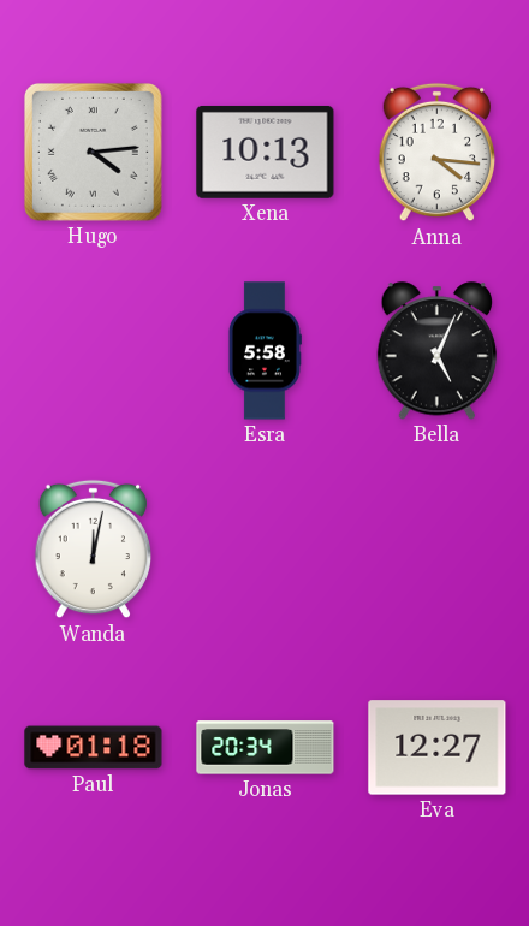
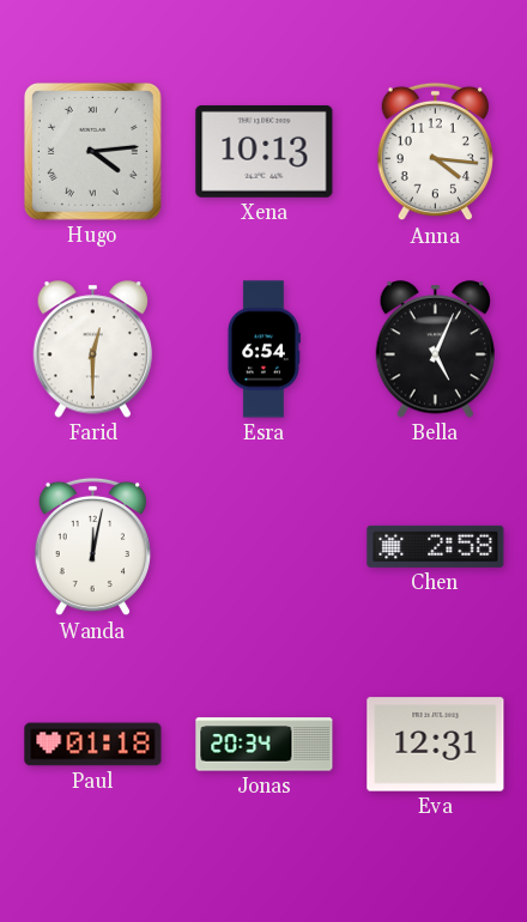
Farid: none -> 12:30
Esra: 5:58 -> 6:54
Chen: none -> 2:58
Eva: 12:27 -> 12:31
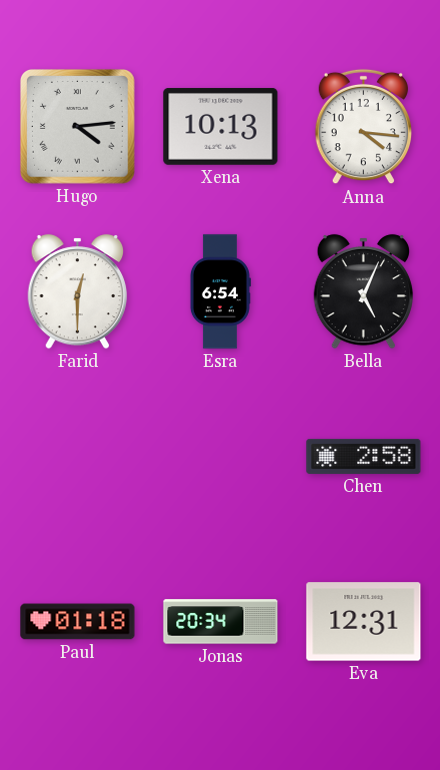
Wanda: 12:02 -> none
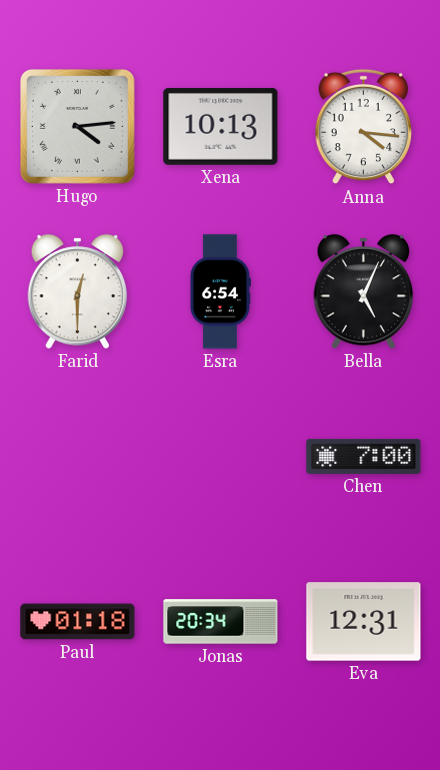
Chen: 2:58 -> 7:00
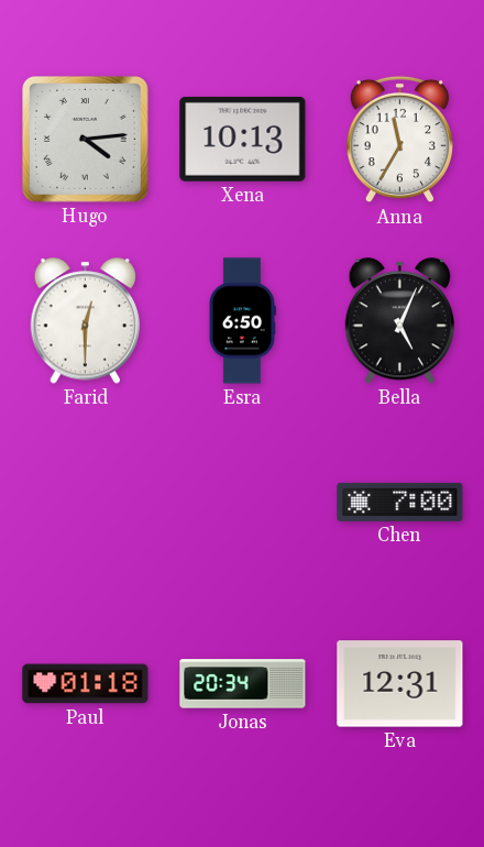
Anna: 4:16 -> 11:35
Esra: 6:54 -> 6:50
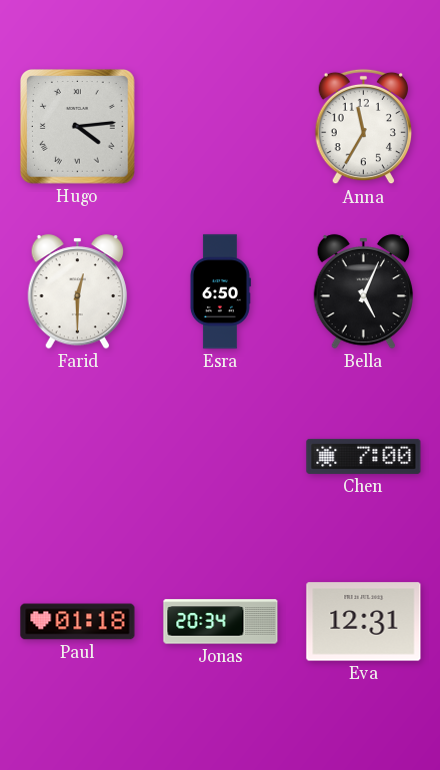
Xena: 10:13 -> none
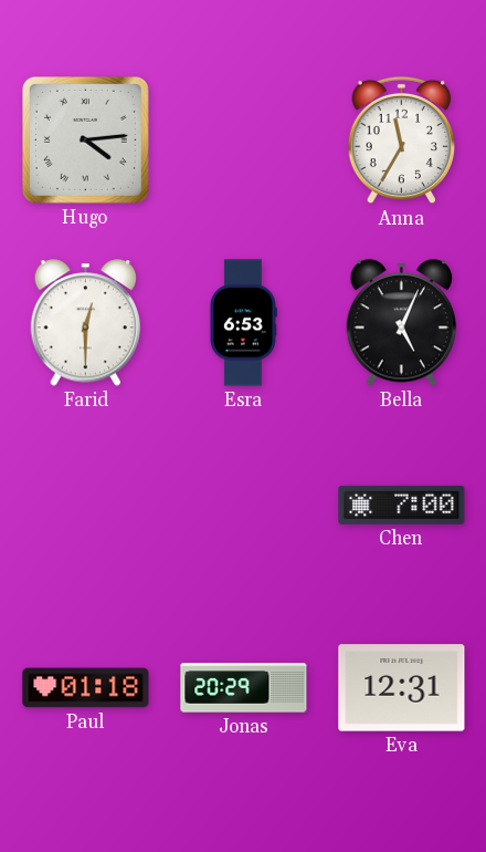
Esra: 6:50 -> 6:53
Jonas: 20:34 -> 20:29
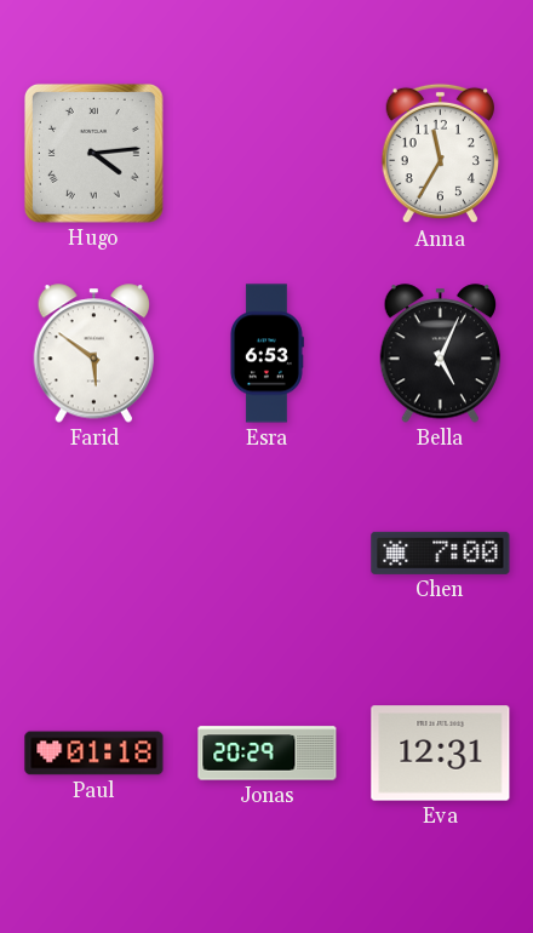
Farid: 12:30 -> 5:51
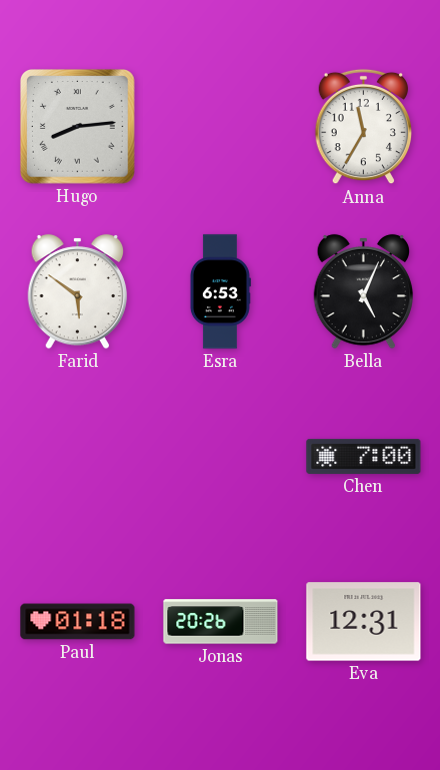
Hugo: 4:14 -> 8:14
Jonas: 20:29 -> 20:26
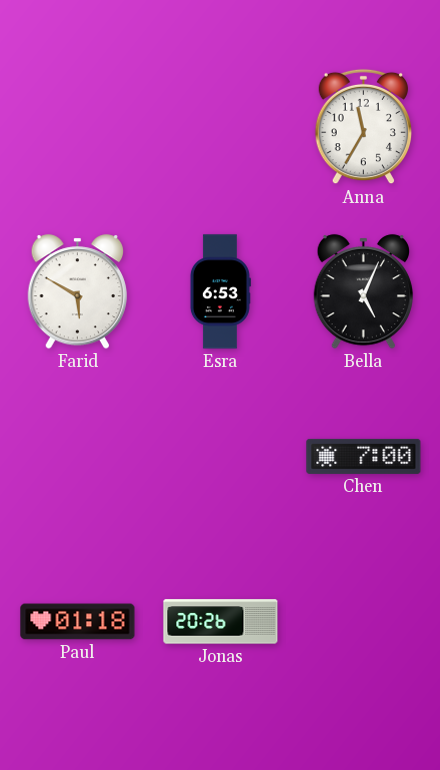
Hugo: 8:14 -> none
Farid: 5:51 -> 5:50
Eva: 12:31 -> none
